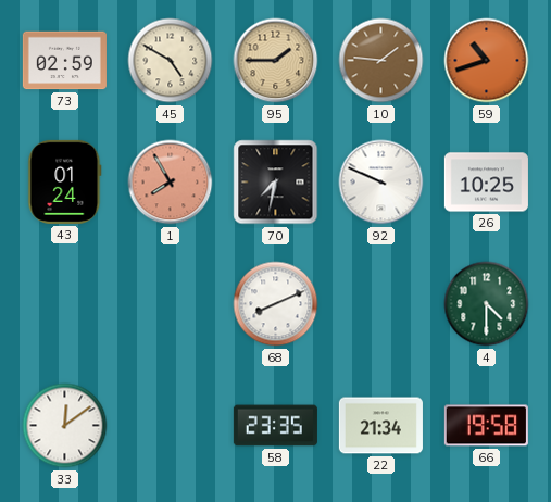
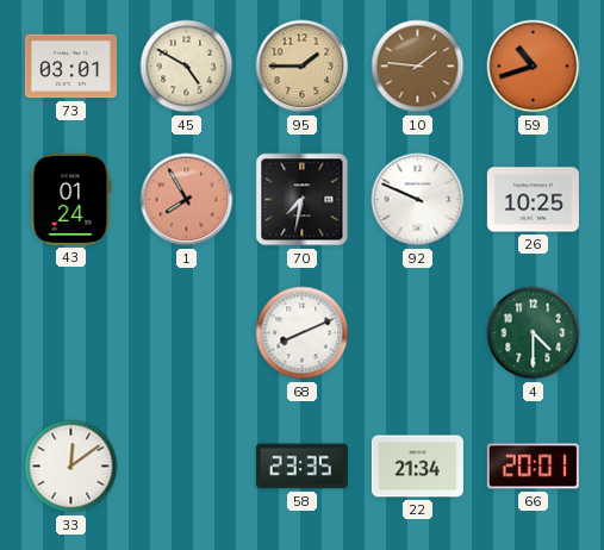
73: 02:59 -> 03:01
66: 19:58 -> 20:01
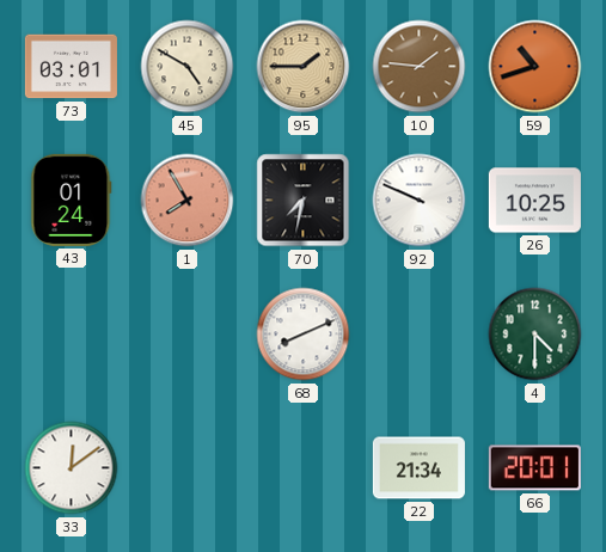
58: 23:35 -> none
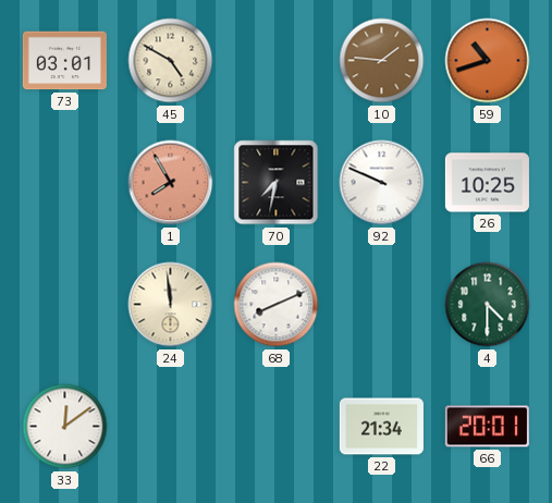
95: 1:45 -> none
43: 01:24 -> none
24: none -> 11:59
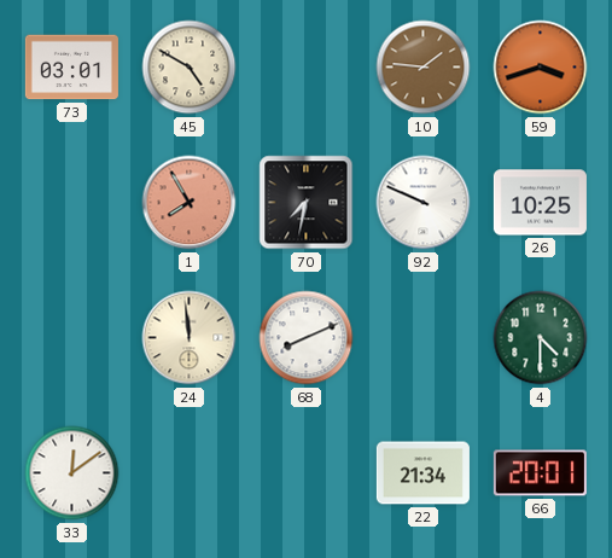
59: 10:42 -> 3:42
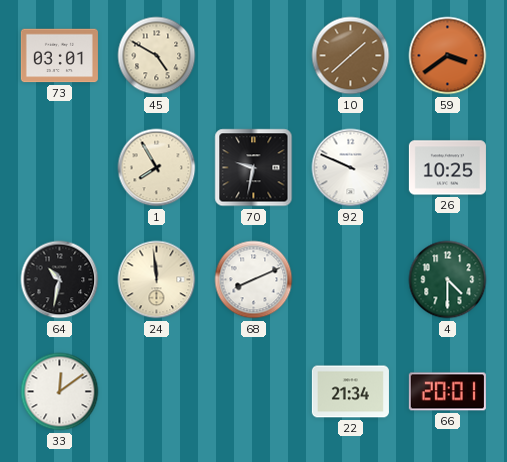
10: 1:46 -> 1:38
59: 3:42 -> 3:39
1 dial: salmon -> cream
70: 7:32 -> 9:32
64: none -> 10:32
